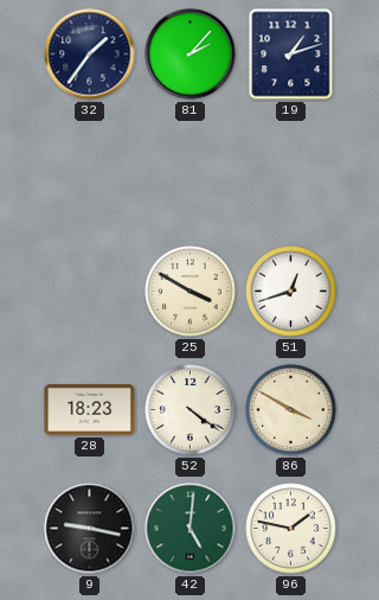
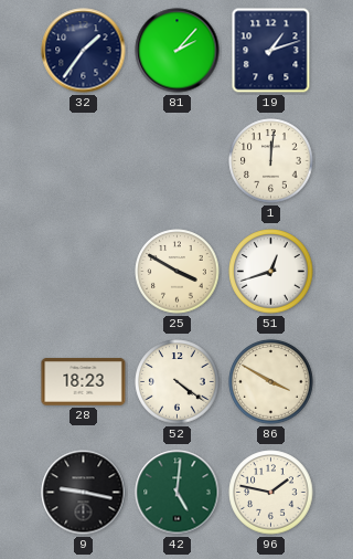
1: none -> 12:01
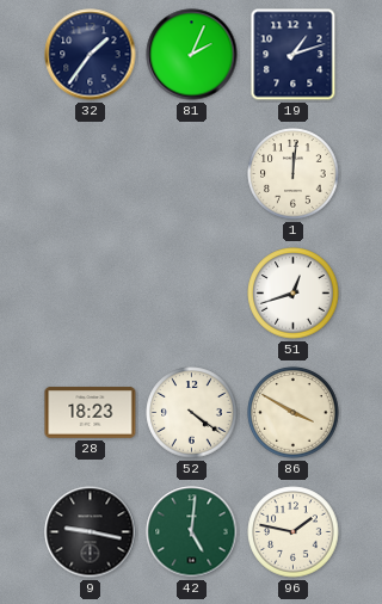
81: 2:07 -> 2:04
25: 3:50 -> none
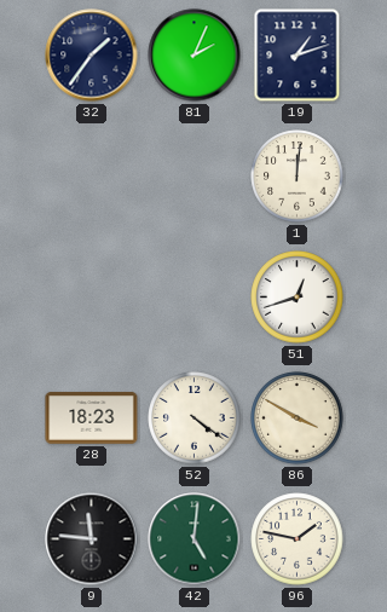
9: 9:17 -> 11:46
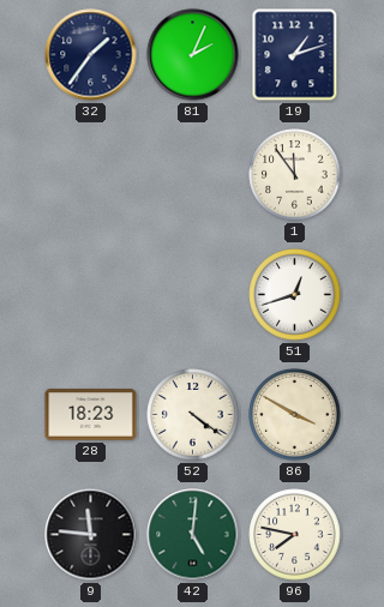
1: 12:01 -> 11:54
96: 1:47 -> 7:47
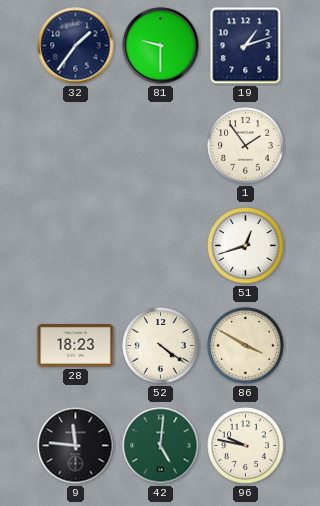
81: 2:04 -> 9:30
1: 11:54 -> 1:54
96: 7:47 -> 9:47
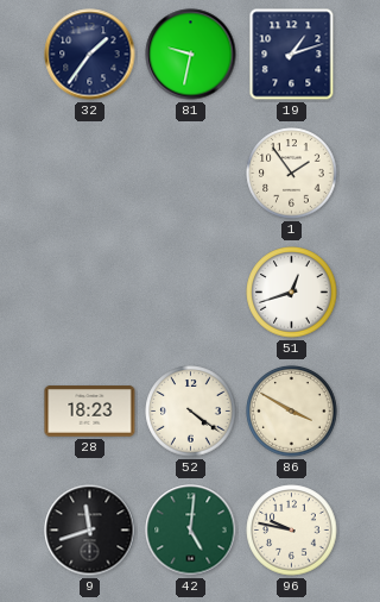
81: 9:30 -> 9:32
9: 11:46 -> 11:42
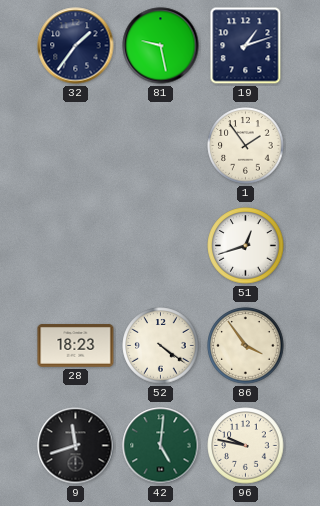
81: 9:32 -> 9:28
86: 3:50 -> 3:54
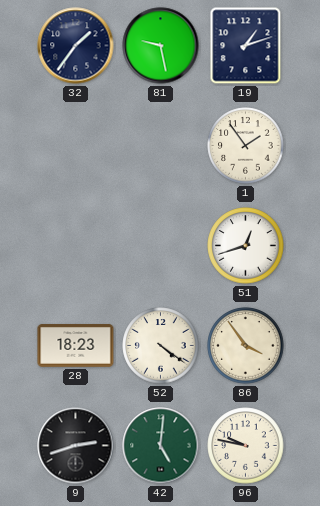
9: 11:42 -> 2:42
